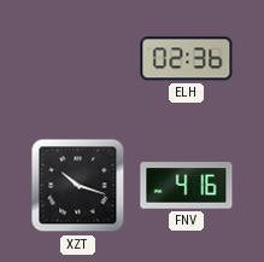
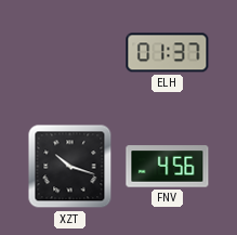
ELH: 02:36 -> 01:37
FNV: 4:16 -> 4:56
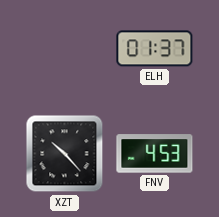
XZT: 10:18 -> 10:23
FNV: 4:56 -> 4:53
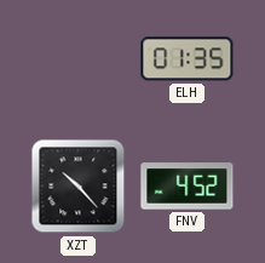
ELH: 01:37 -> 01:35
FNV: 4:53 -> 4:52
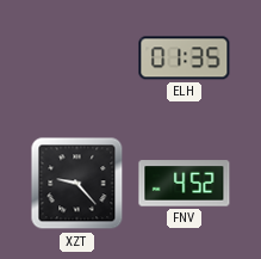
XZT: 10:23 -> 9:23
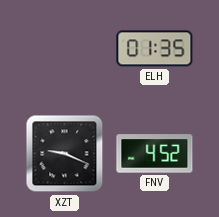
XZT: 9:23 -> 9:19
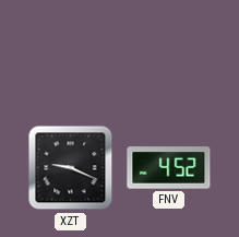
ELH: 01:35 -> none
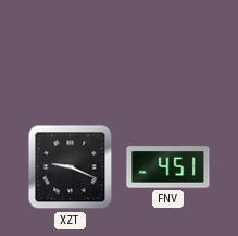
FNV: 4:52 -> 4:51
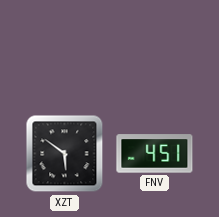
XZT: 9:19 -> 5:51
